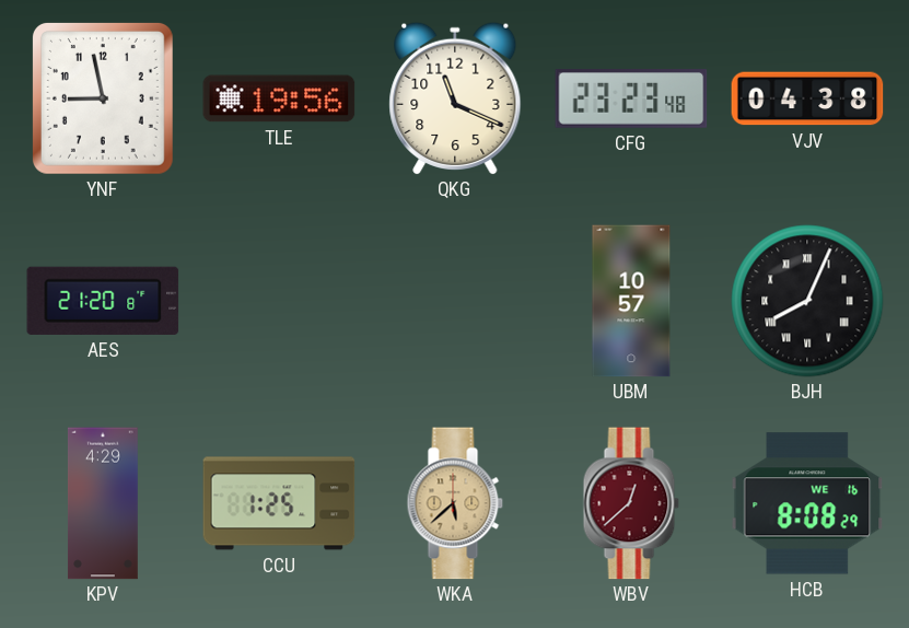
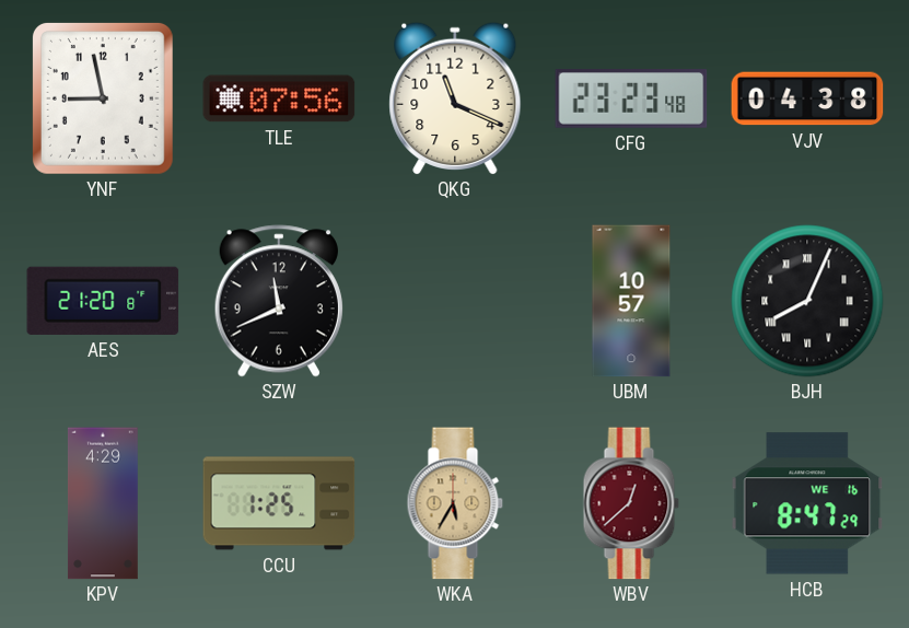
TLE: 19:56 -> 07:56
SZW: none -> 11:41
WKA: 5:38 -> 5:35
HCB: 8:08 -> 8:47
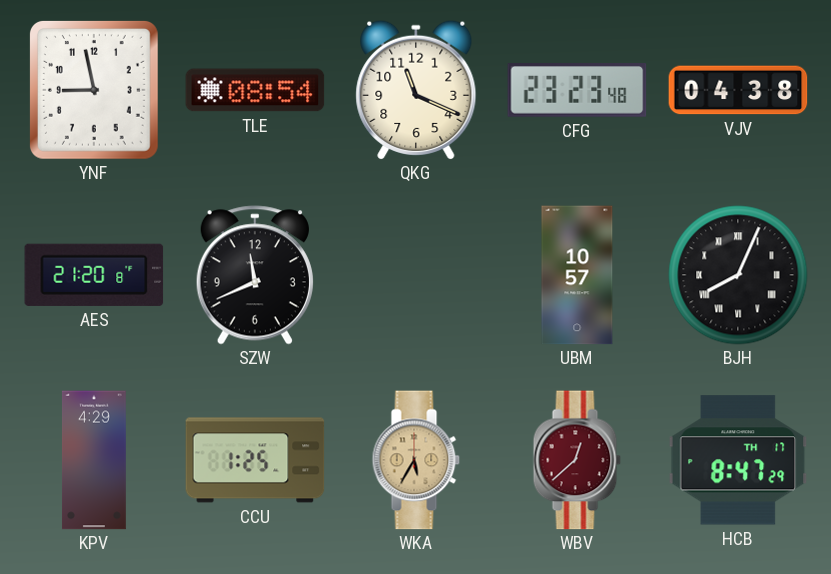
TLE: 07:56 -> 08:54
HCB date: WE 16 -> TH 17
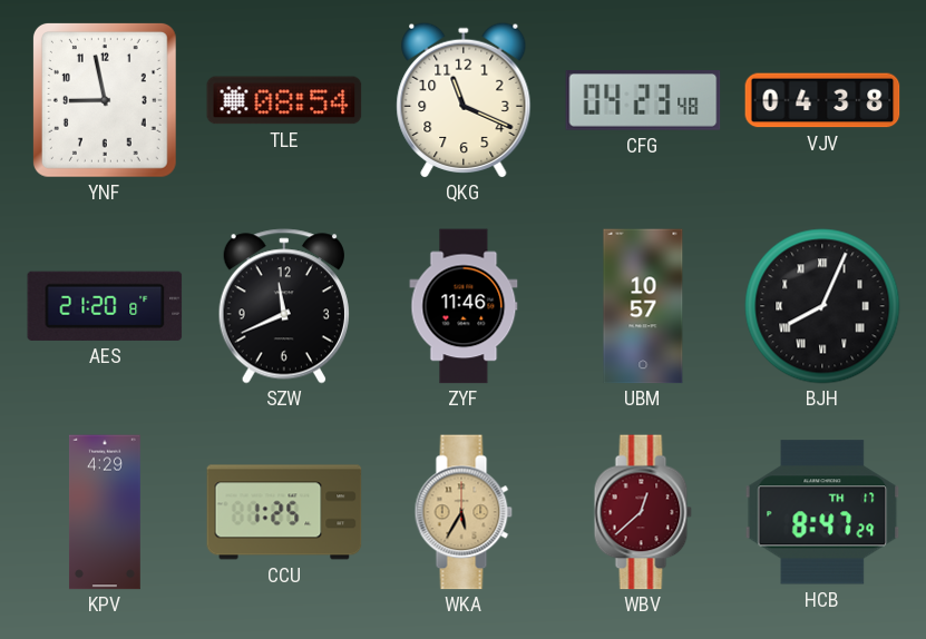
CFG: 23:23 -> 04:23
ZYF: none -> 11:46
